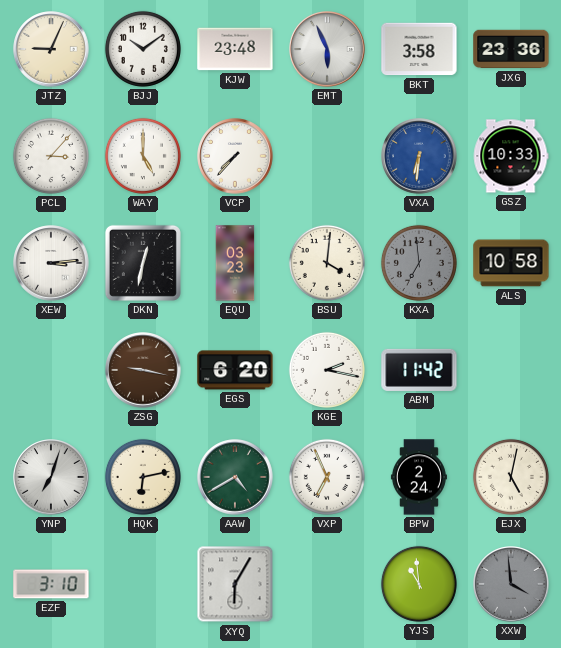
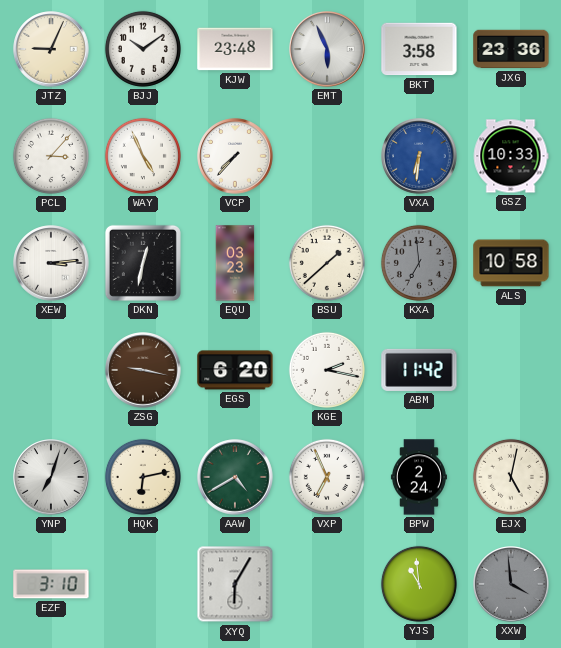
WAY: 5:00 -> 4:56
BSU: 4:01 -> 1:38
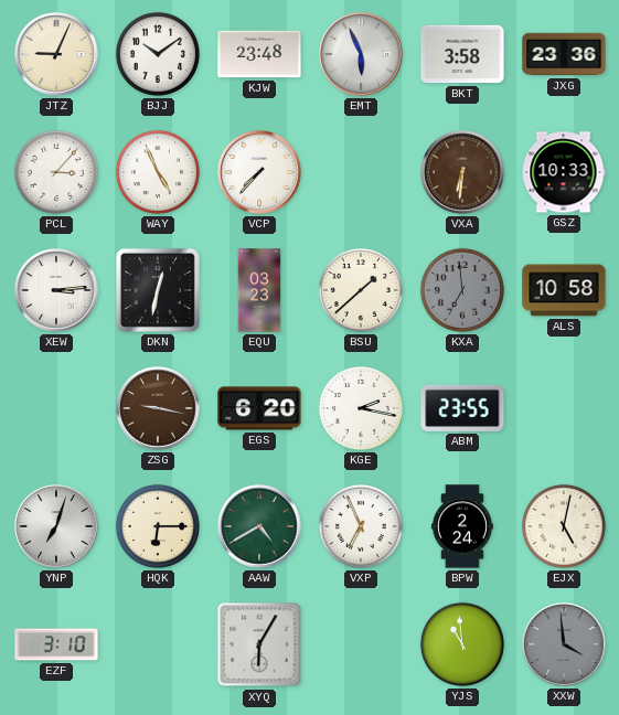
VXA dial: blue -> brown
ABM: 11:42 -> 23:55
HQK: 6:13 -> 6:15
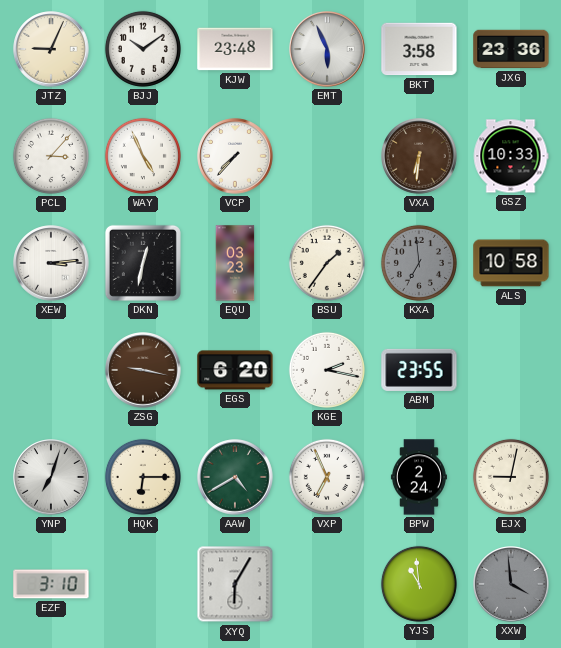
BSU: 1:38 -> 1:36
EJX: 5:02 -> 9:02
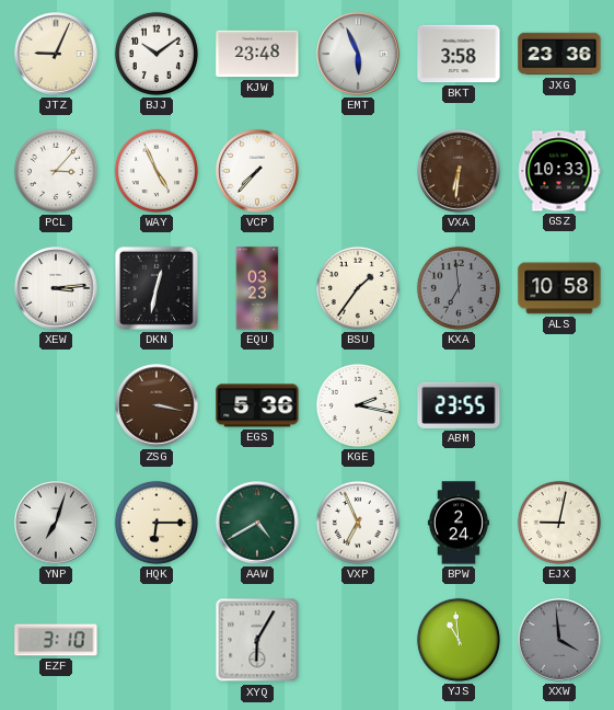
ZSG: 9:17 -> 3:17
EGS: 6:20 -> 5:36
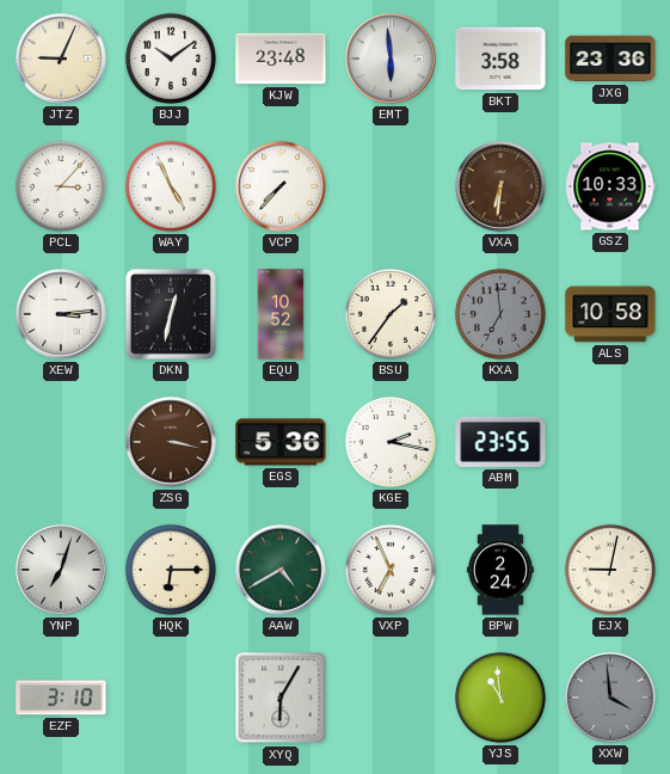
EMT: 5:56 -> 5:59
EQU: 03:23 -> 10:52
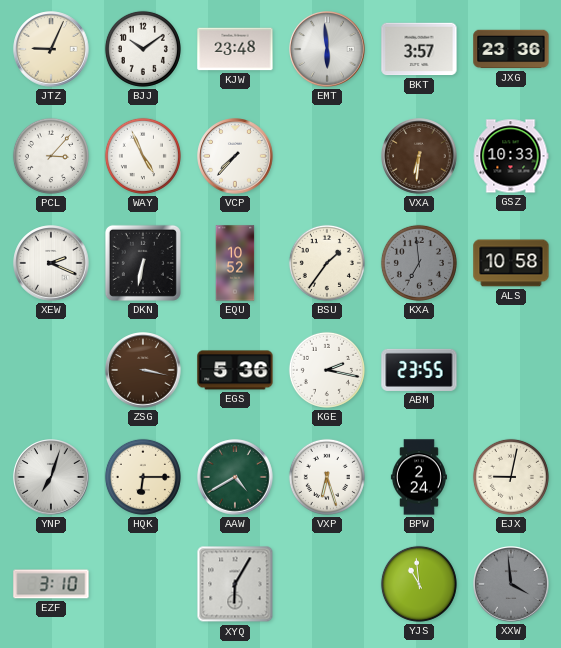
BKT: 3:58 -> 3:57
XEW: 3:14 -> 2:19
DKN: 12:32 -> 6:32
VXP: 6:56 -> 6:27
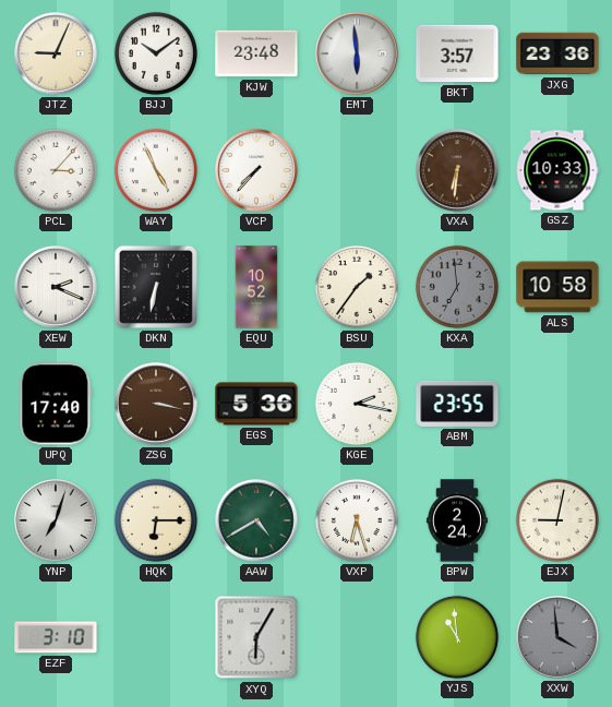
UPQ: none -> 17:40
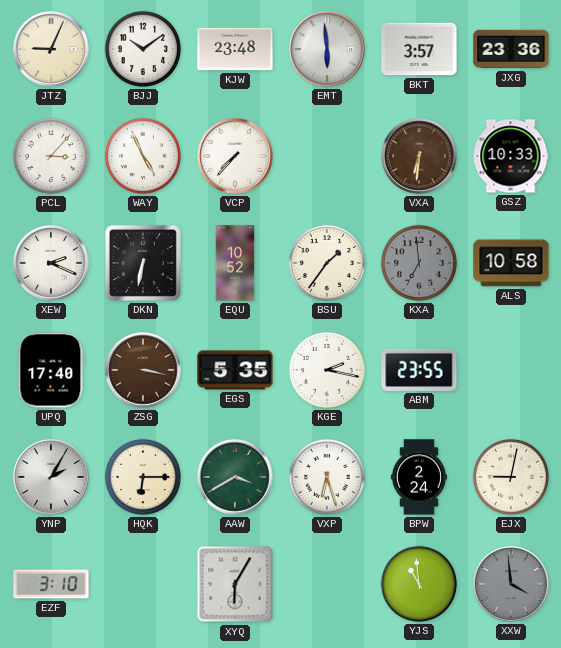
EGS: 5:36 -> 5:35
YNP: 7:03 -> 2:05
AAW: 4:40 -> 3:40
